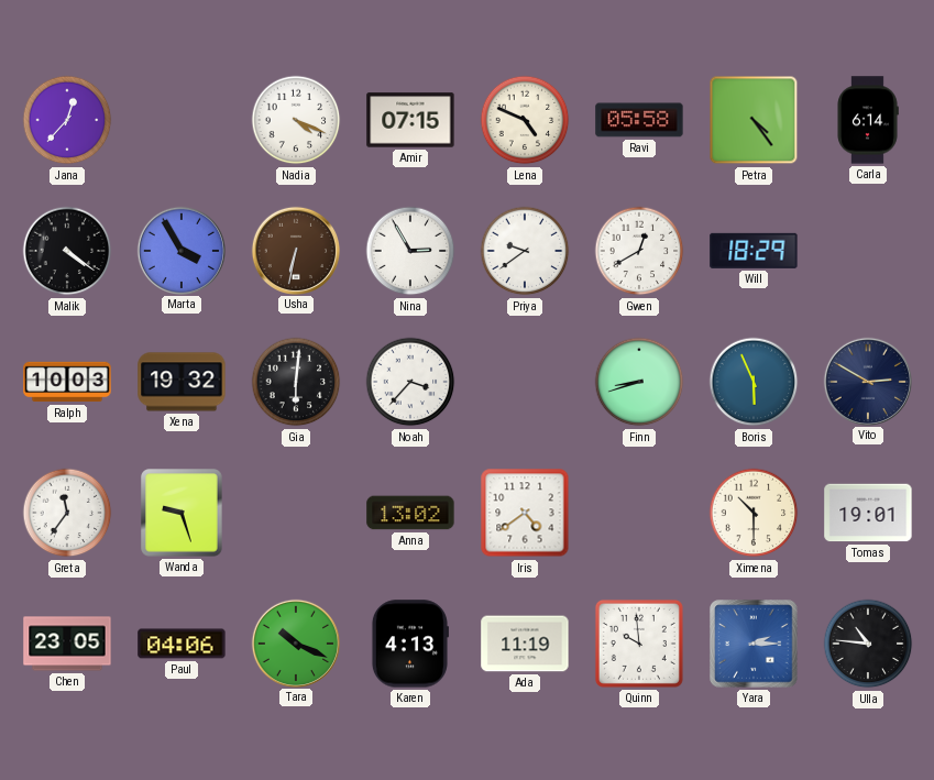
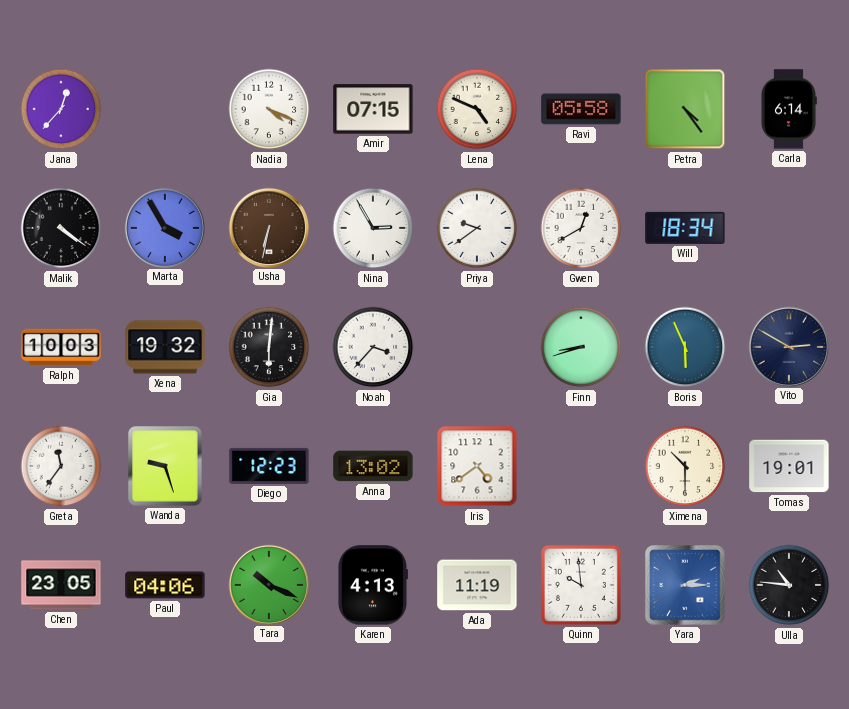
Will: 18:29 -> 18:34
Diego: none -> 12:23
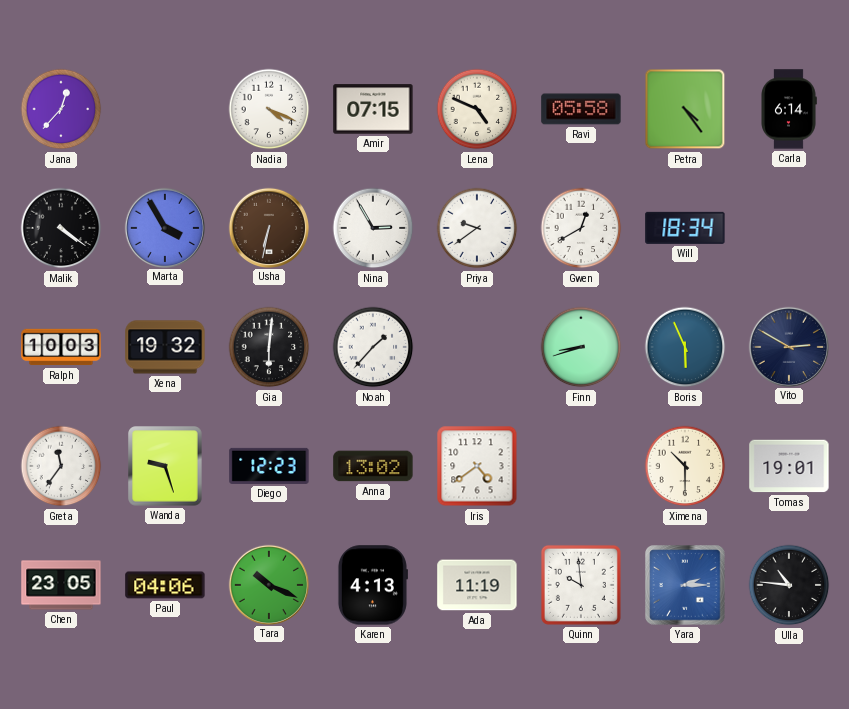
Noah: 3:37 -> 1:37
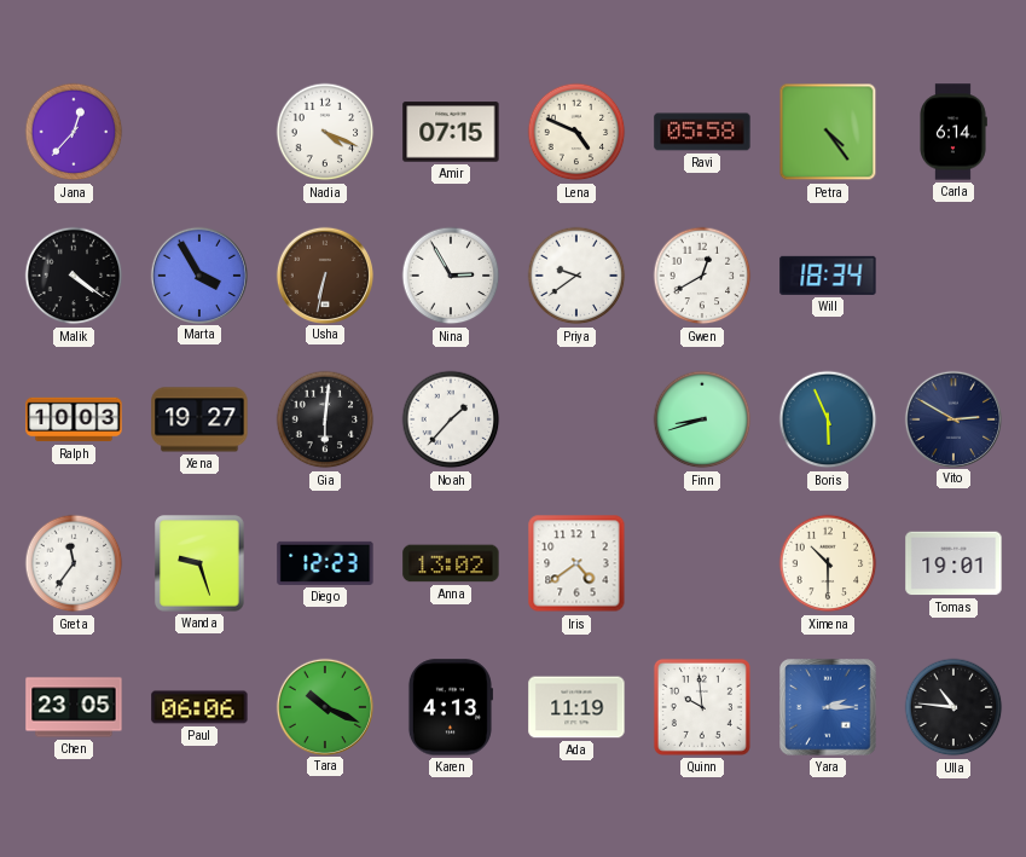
Xena: 19:32 -> 19:27
Paul: 04:06 -> 06:06
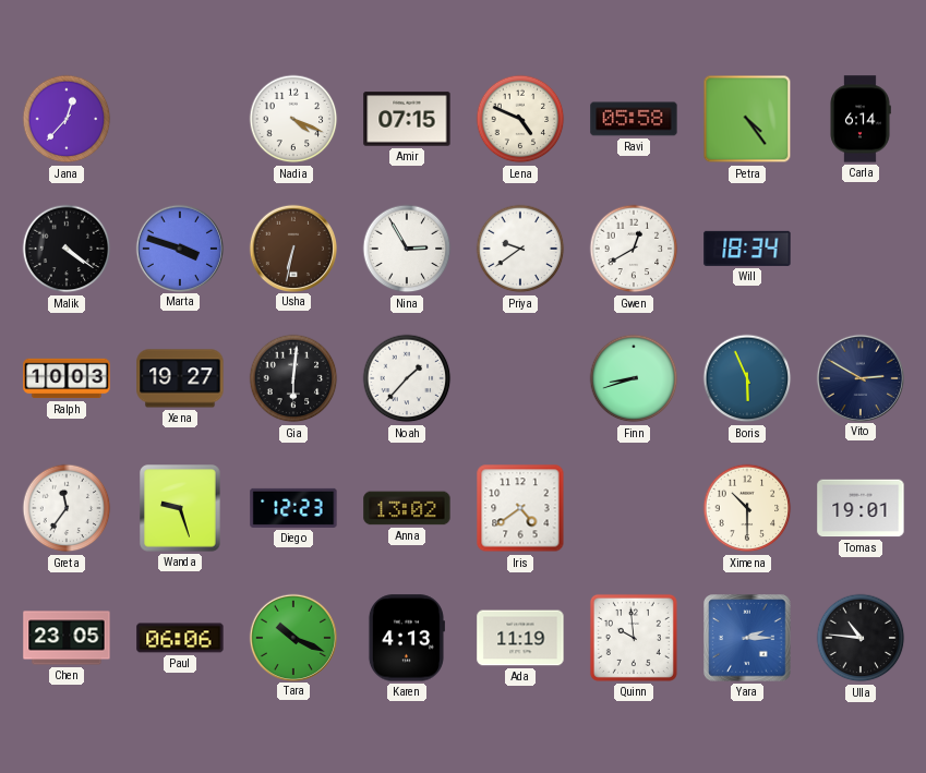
Marta: 3:55 -> 3:48
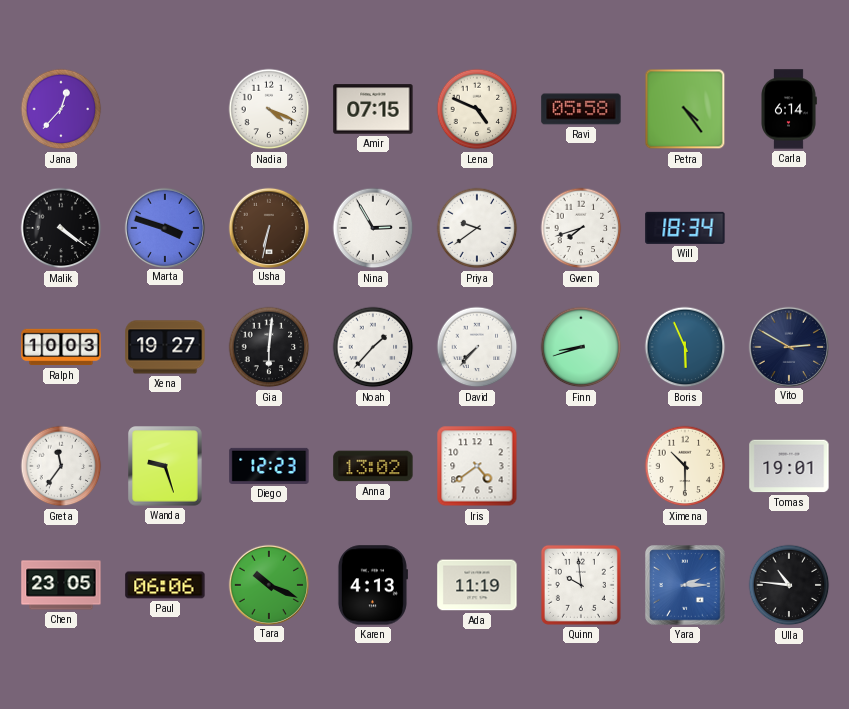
Gwen: 12:40 -> 7:42
David: none -> 7:37
